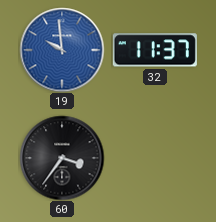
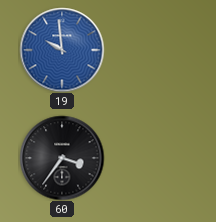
32: 11:37 -> none
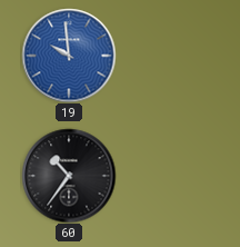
60: 3:36 -> 10:36
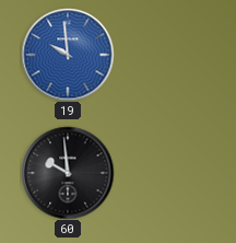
60: 10:36 -> 9:59
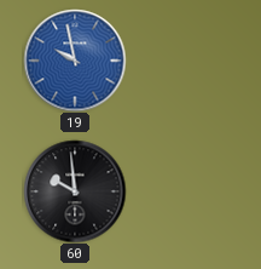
19: 9:59 -> 9:58
